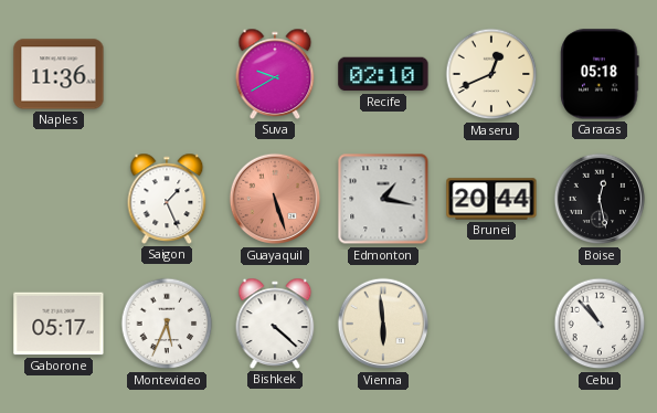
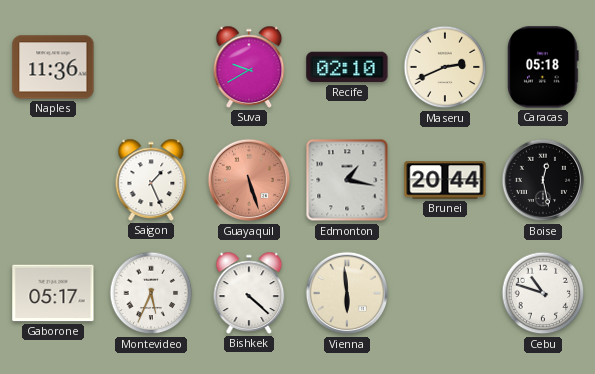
Maseru: 12:41 -> 2:41
Cebu: 10:53 -> 10:48
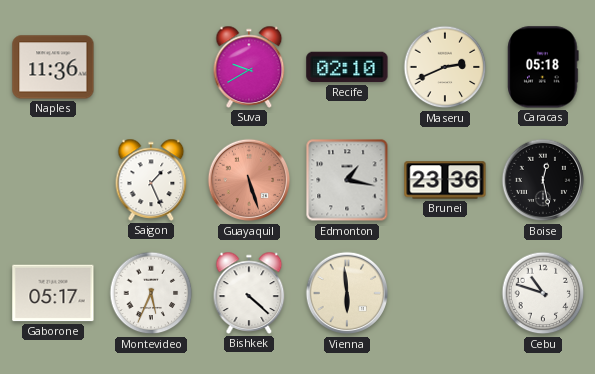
Brunei: 20:44 -> 23:36
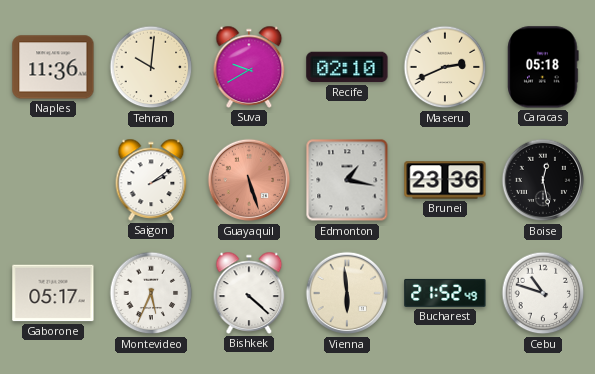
Tehran: none -> 10:01
Saigon: 1:26 -> 2:09
Bucharest: none -> 21:52
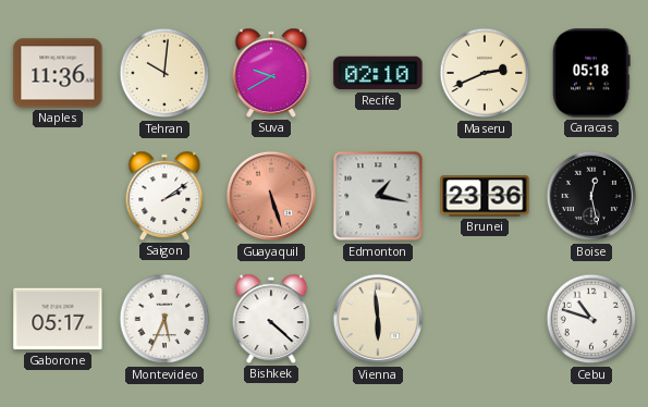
Bucharest: 21:52 -> none
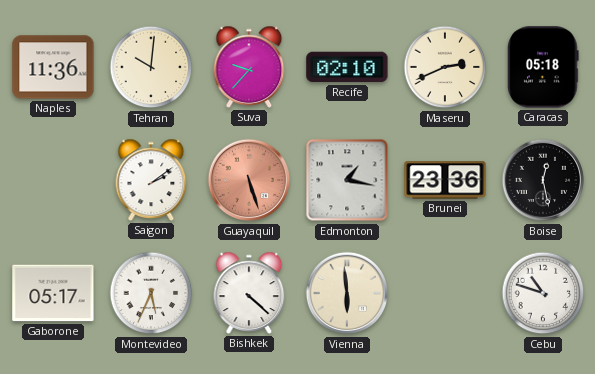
Suva: 9:40 -> 9:37
